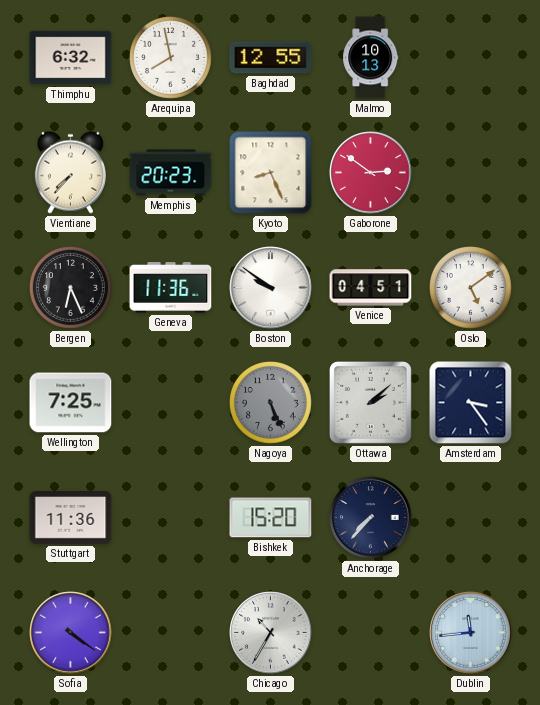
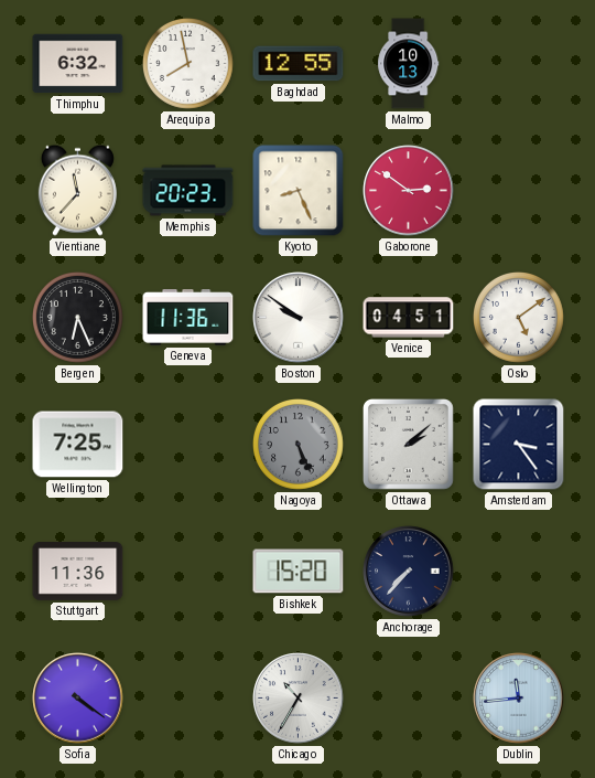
Vientiane: 7:37 -> 11:37
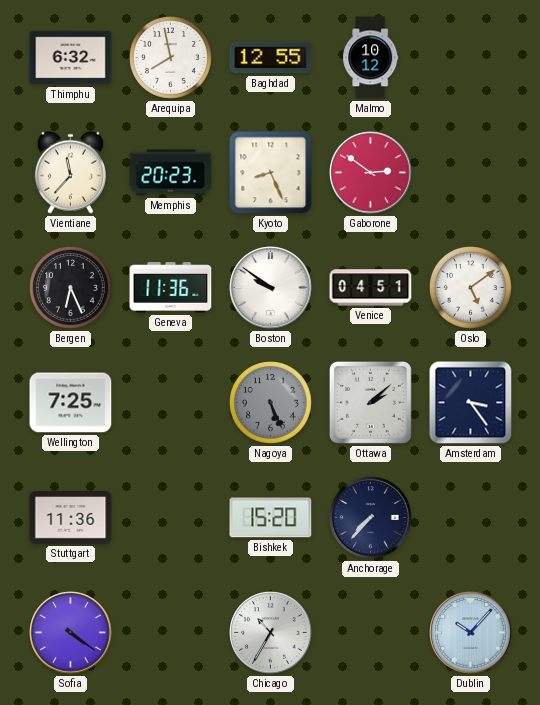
Malmo: 10:13 -> 10:12
Dublin: 11:44 -> 10:07
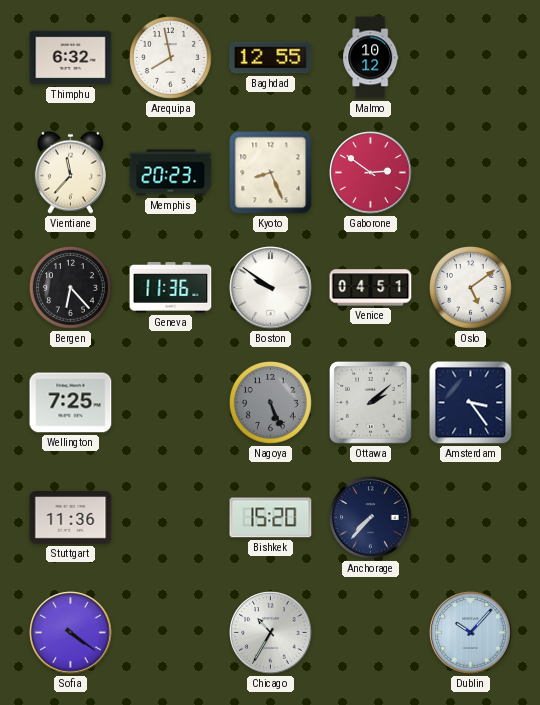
Bergen: 6:26 -> 6:23
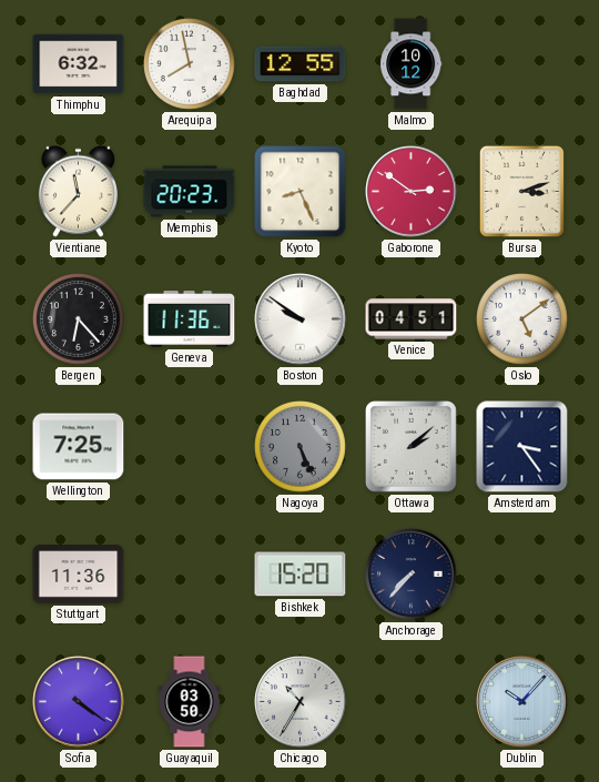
Bursa: none -> 3:12
Guayaquil: none -> 03:50
